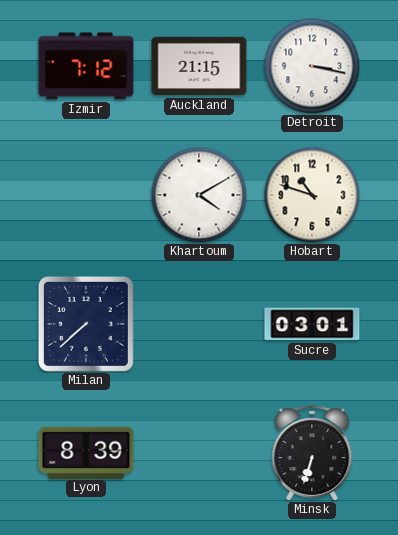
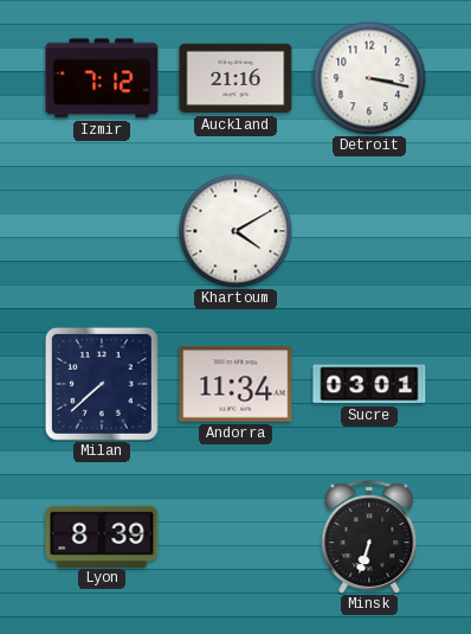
Auckland: 21:15 -> 21:16
Hobart: 10:48 -> none
Andorra: none -> 11:34
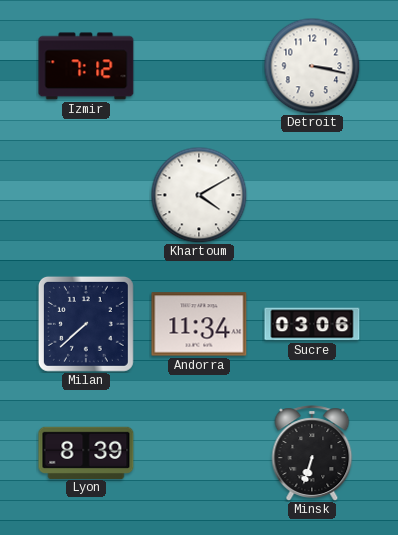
Auckland: 21:16 -> none
Sucre: 03:01 -> 03:06
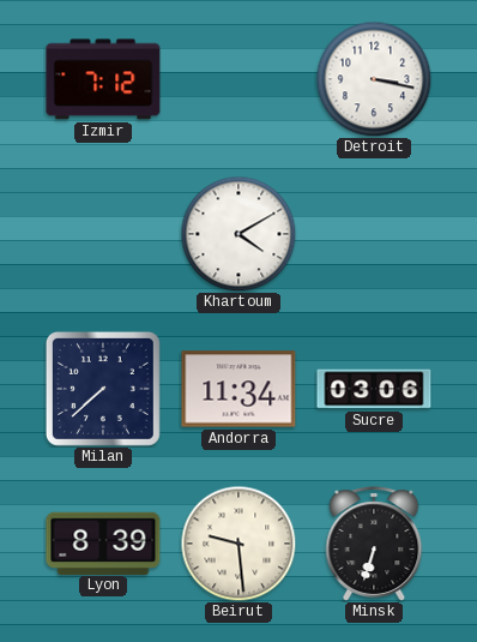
Beirut: none -> 9:29
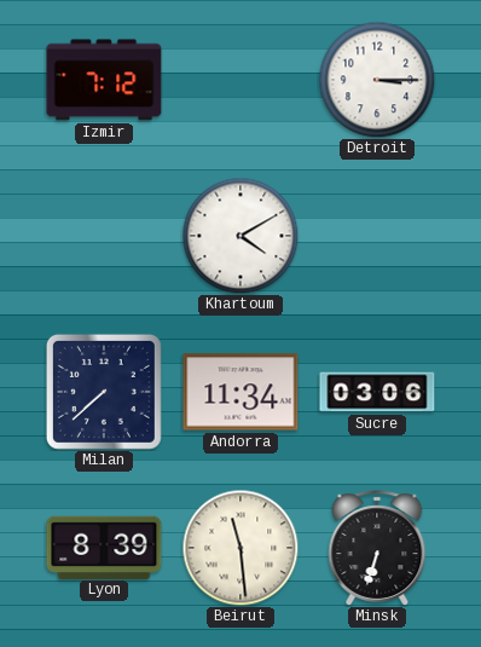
Detroit: 3:17 -> 3:15
Beirut: 9:29 -> 11:29
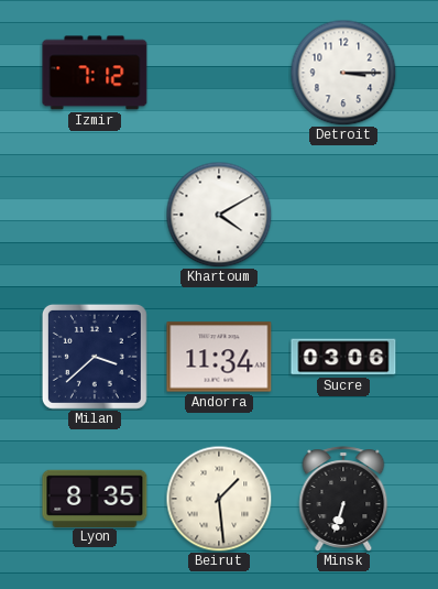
Milan: 7:38 -> 3:38
Lyon: 8:39 -> 8:35
Beirut: 11:29 -> 1:29
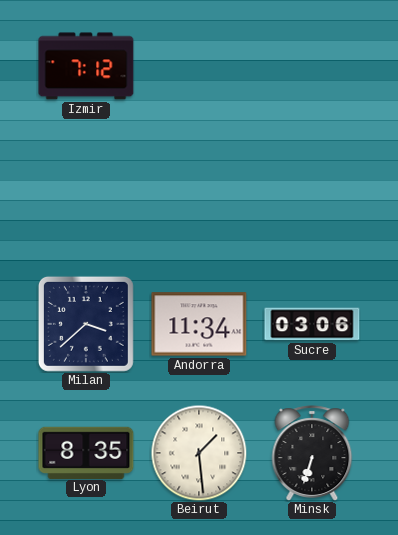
Detroit: 3:15 -> none
Khartoum: 4:10 -> none
